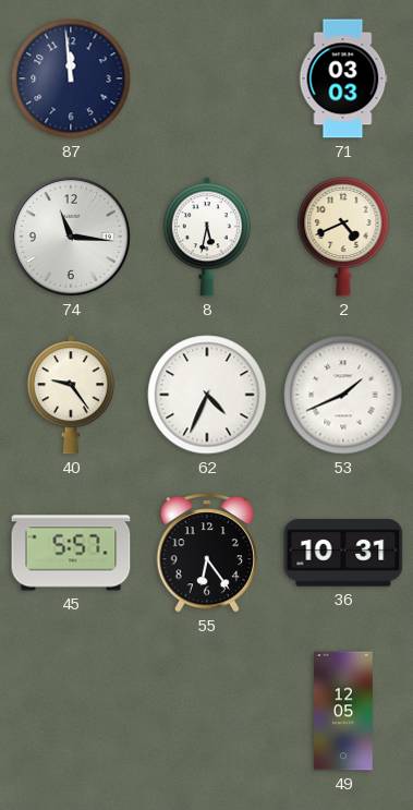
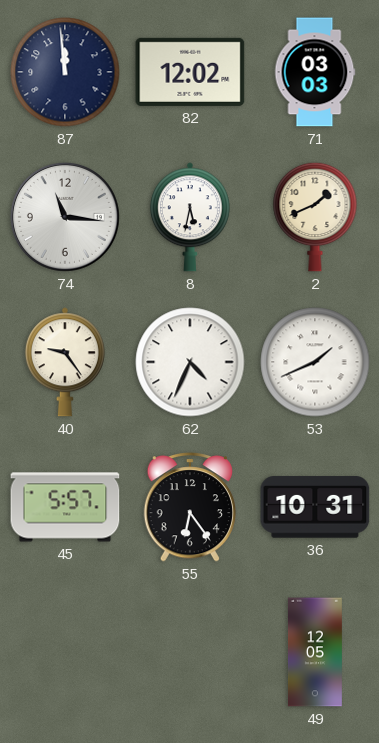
82: none -> 12:02
2: 4:41 -> 1:41
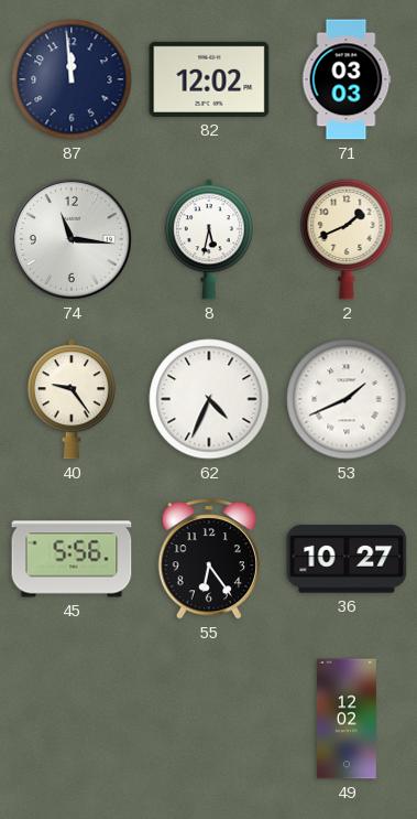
45: 5:57 -> 5:56
36: 10:31 -> 10:27
49: 12:05 -> 12:02
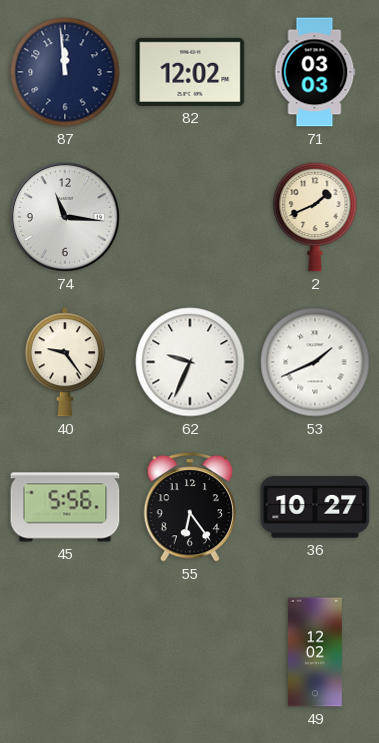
8: 5:32 -> none
62: 4:34 -> 9:34
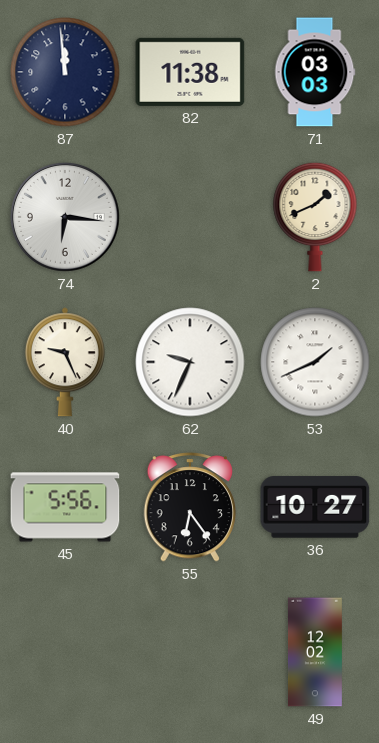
82: 12:02 -> 11:38
74: 11:16 -> 6:16
40: 9:24 -> 9:26
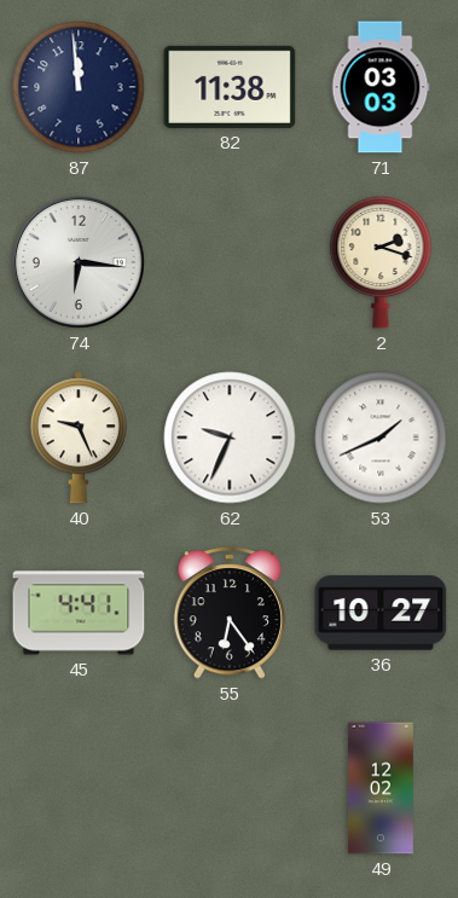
2: 1:41 -> 2:18
45: 5:56 -> 4:41
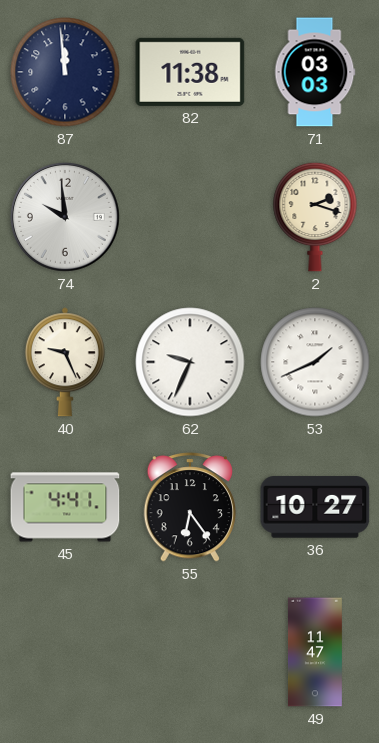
74: 6:16 -> 9:59
49: 12:02 -> 11:47
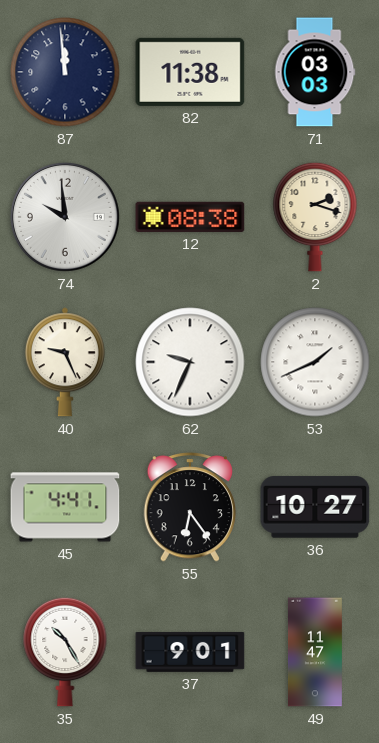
12: none -> 08:38
35: none -> 10:25
37: none -> 9:01
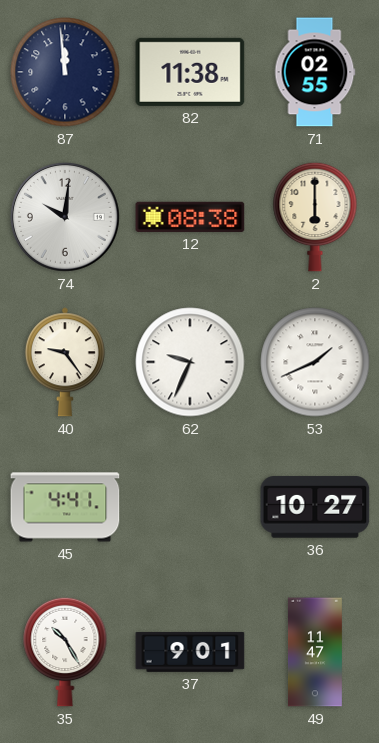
71: 03:03 -> 02:55
74: 9:59 -> 10:01
2: 2:18 -> 6:00
40: 9:26 -> 9:24
55: 6:24 -> none
